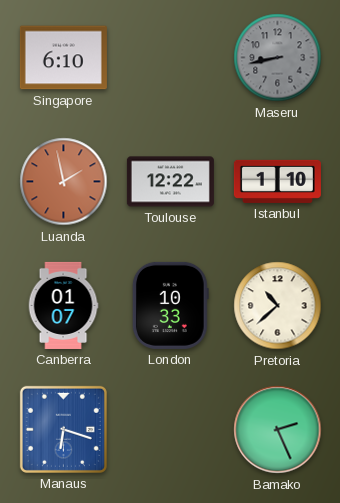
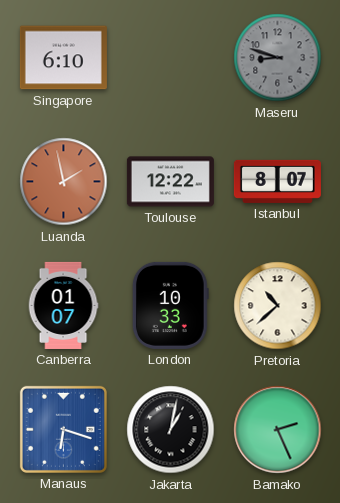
Maseru: 8:43 -> 8:48
Istanbul: 1:10 -> 8:07
Jakarta: none -> 1:02
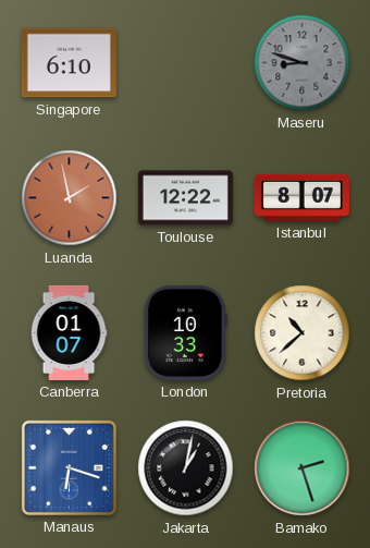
Bamako: 2:26 -> 2:27
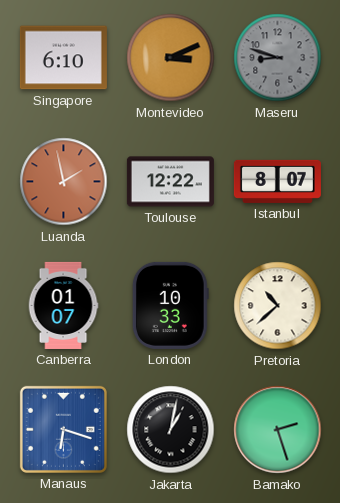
Montevideo: none -> 3:11
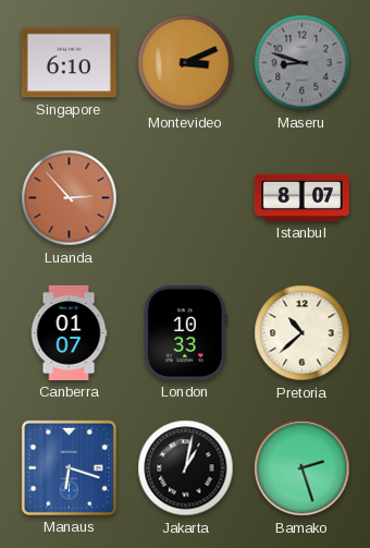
Luanda: 1:58 -> 2:53
Toulouse: 12:22 -> none
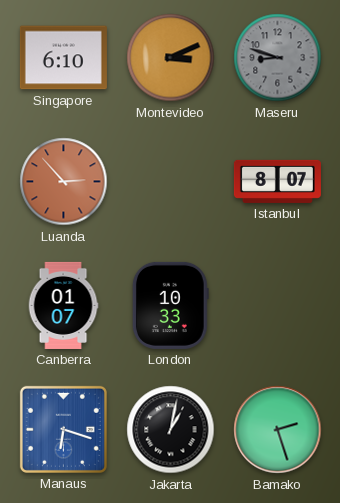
Pretoria: 10:38 -> none
